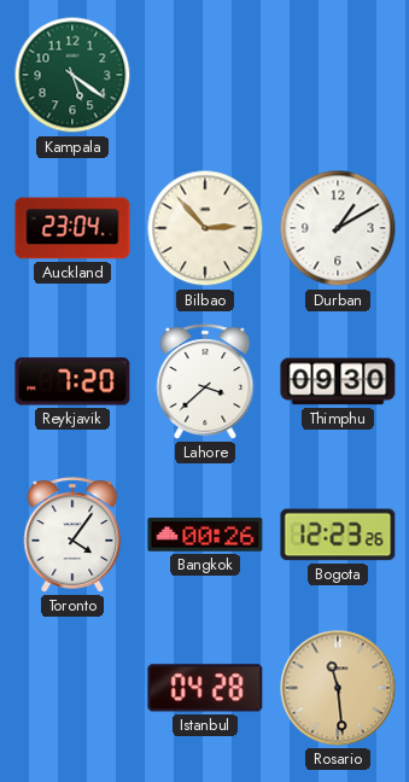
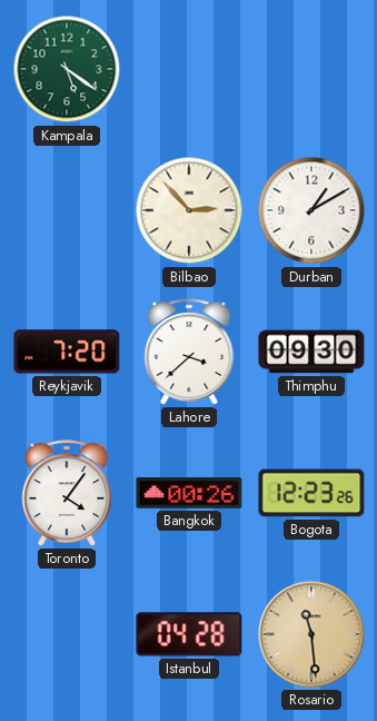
Auckland: 23:04 -> none
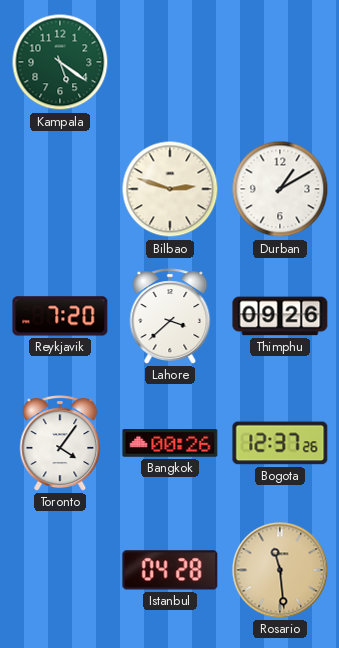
Bilbao: 2:53 -> 2:48
Thimphu: 09:30 -> 09:26
Bogota: 12:23 -> 12:37
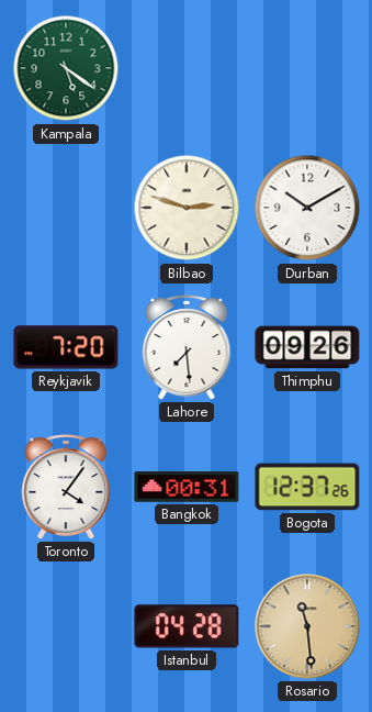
Durban: 1:10 -> 10:10
Lahore: 3:38 -> 7:29
Bangkok: 00:26 -> 00:31
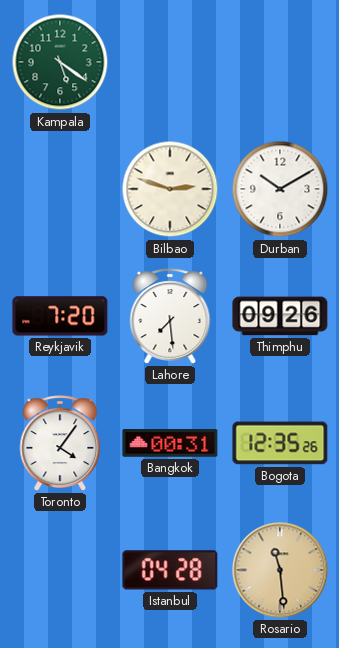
Bogota: 12:37 -> 12:35
